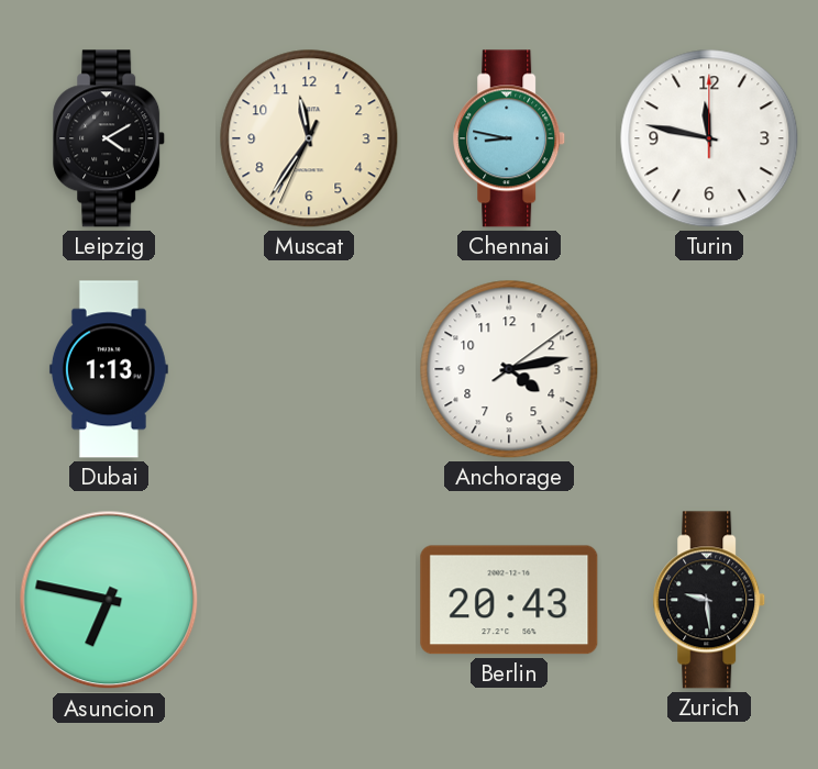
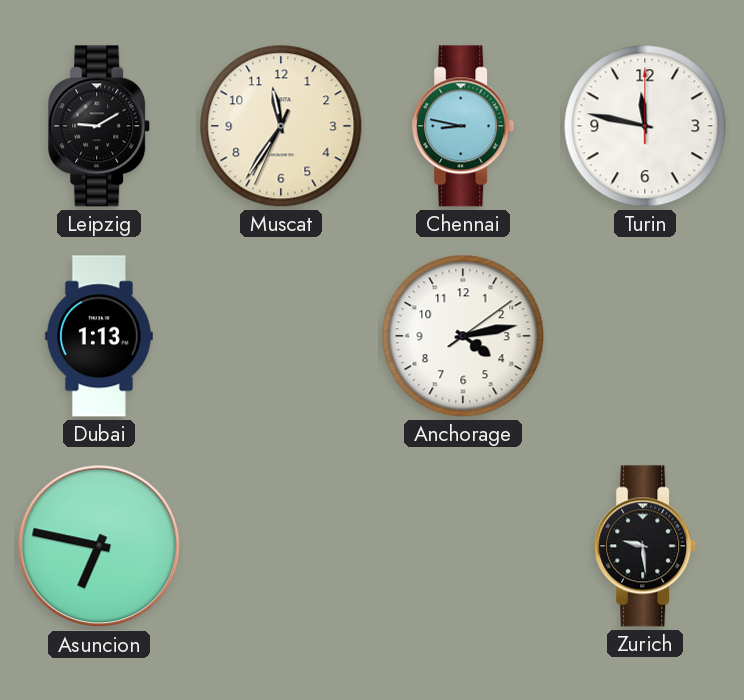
Leipzig: 4:10 -> 9:10
Berlin: 20:43 -> none
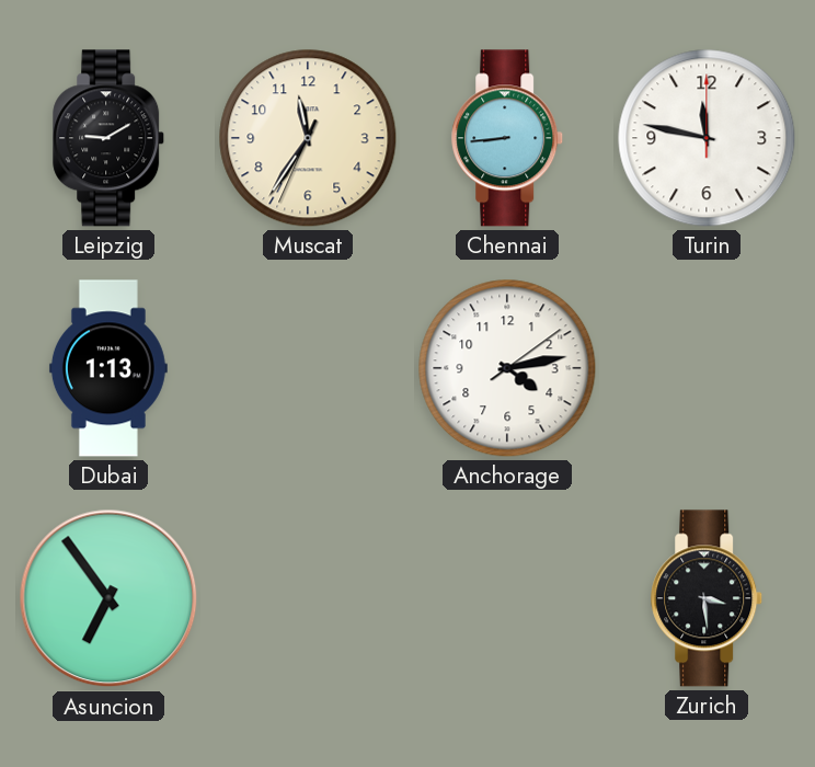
Chennai: 8:47 -> 8:44
Asuncion: 6:47 -> 6:54
Zurich: 9:29 -> 3:29
